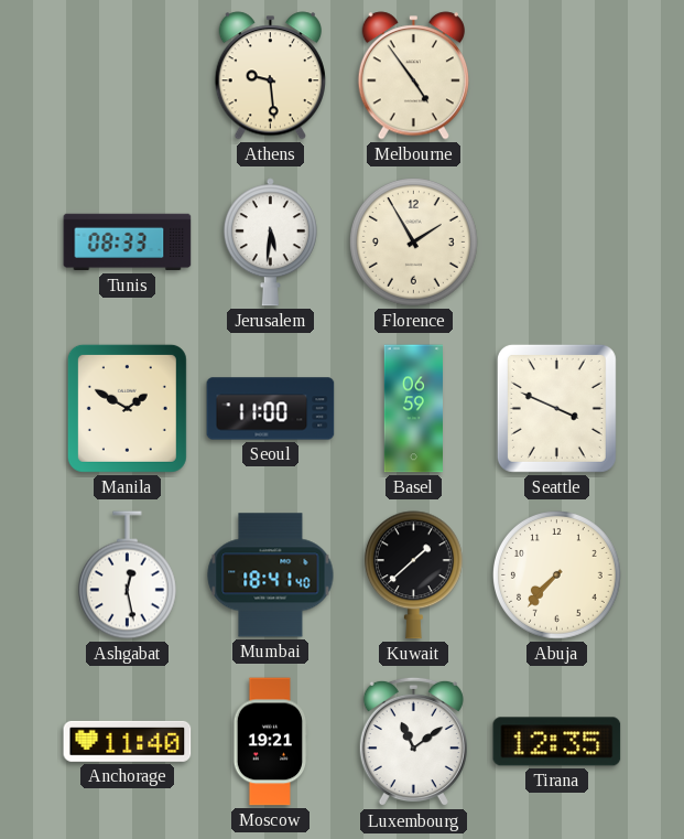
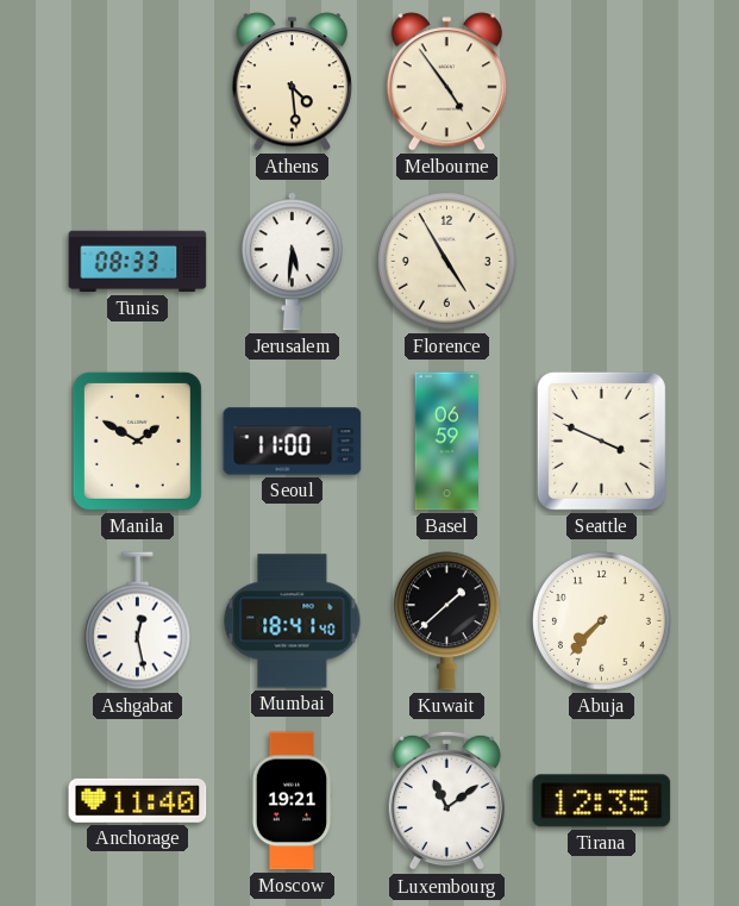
Athens: 9:29 -> 4:29
Florence: 1:55 -> 4:55
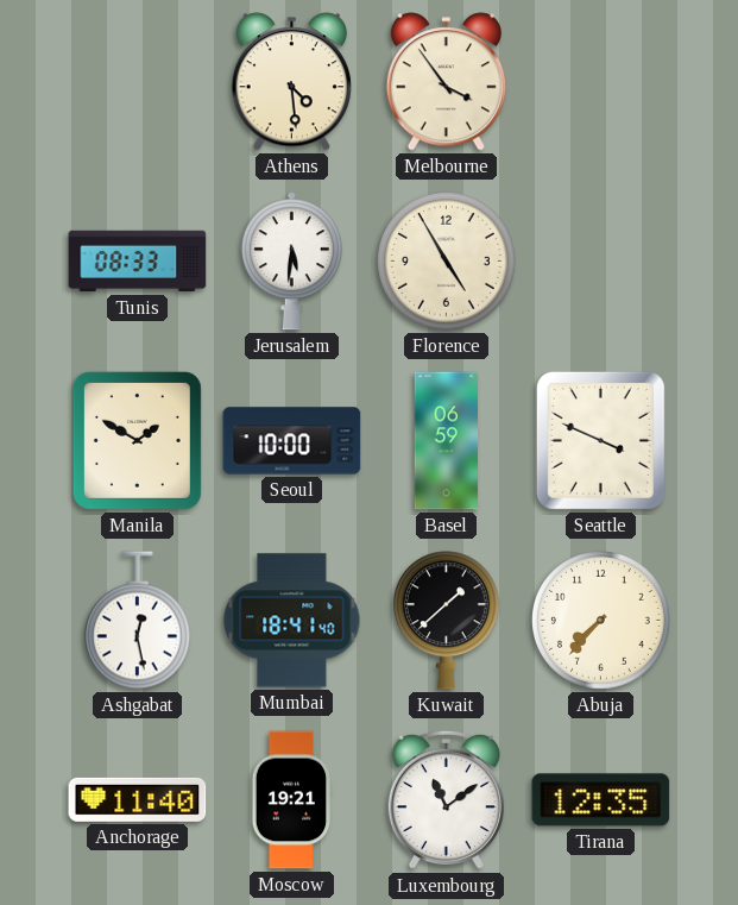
Melbourne: 4:54 -> 3:54
Seoul: 11:00 -> 10:00
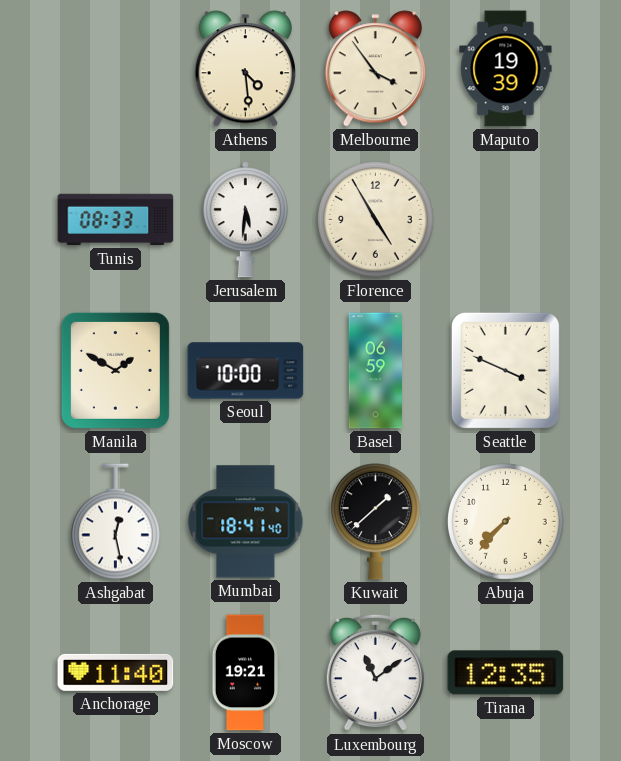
Maputo: none -> 19:39
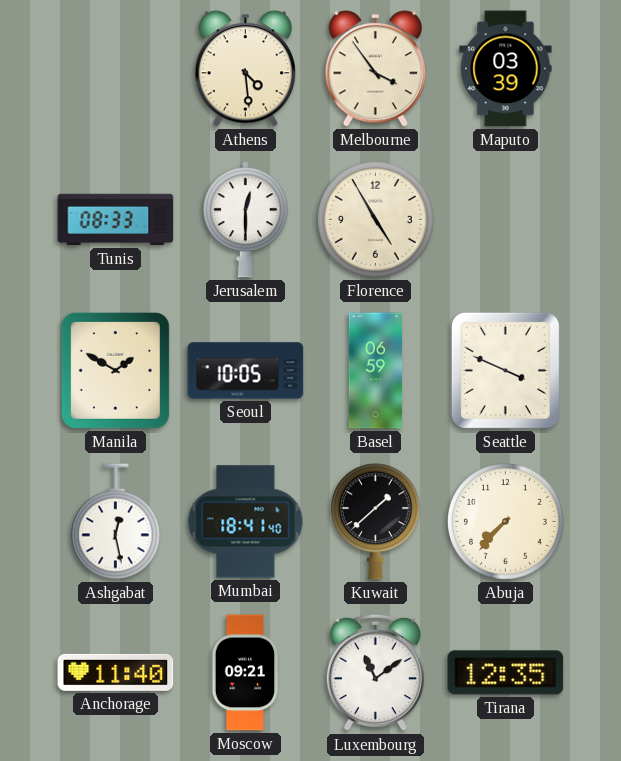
Maputo: 19:39 -> 03:39
Jerusalem: 5:31 -> 12:30
Seoul: 10:00 -> 10:05
Moscow: 19:21 -> 09:21
